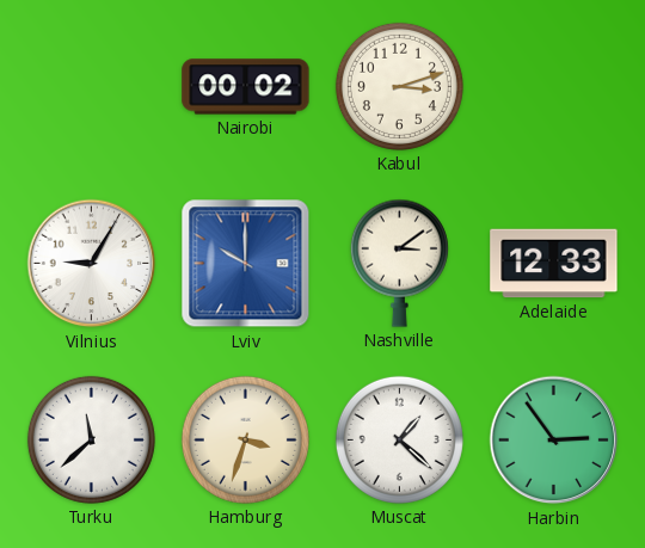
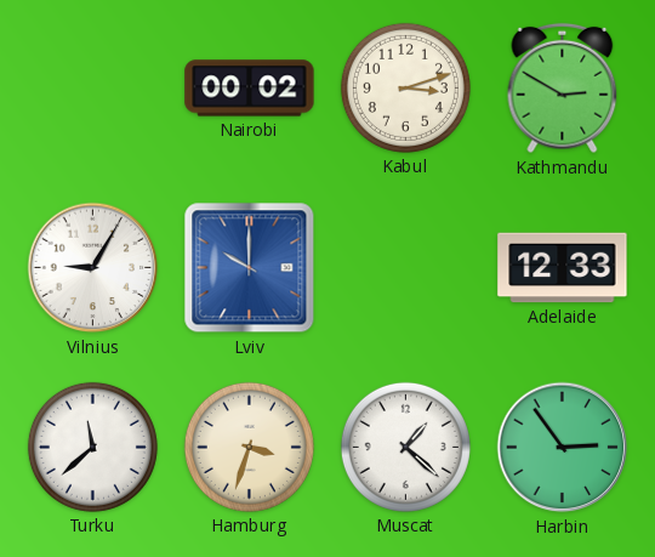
Kathmandu: none -> 2:50
Nashville: 3:09 -> none
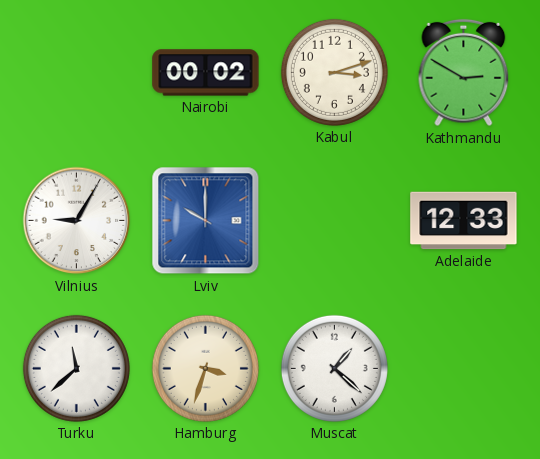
Harbin: 2:54 -> none
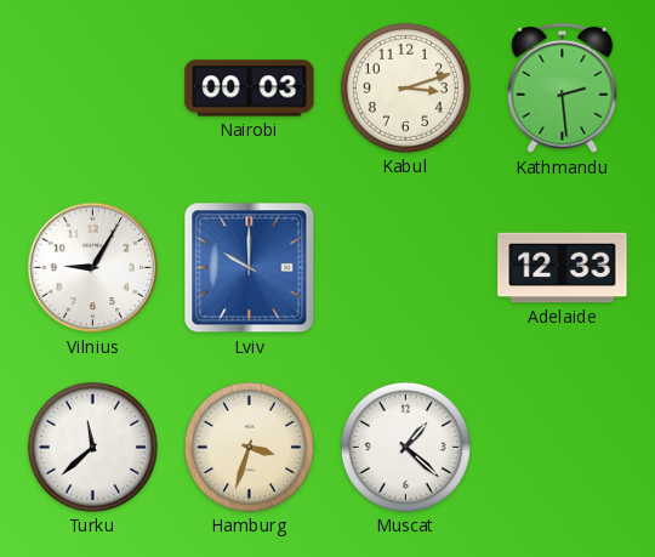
Nairobi: 00:02 -> 00:03
Kathmandu: 2:50 -> 2:29
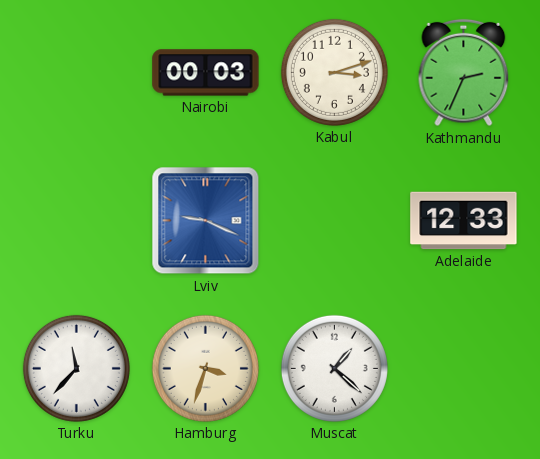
Kathmandu: 2:29 -> 2:34
Vilnius: 9:05 -> none
Lviv: 10:00 -> 9:19
Turku: 11:38 -> 11:37
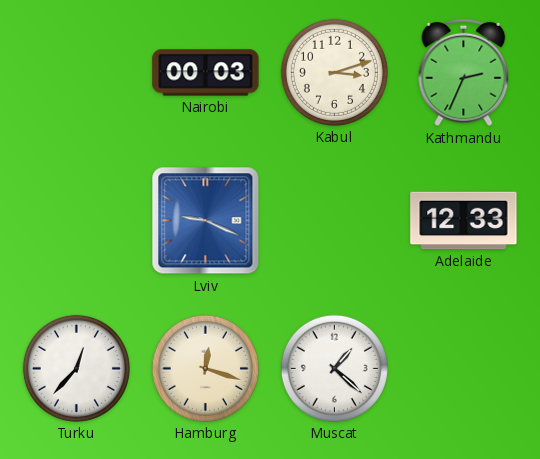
Turku: 11:37 -> 12:37
Hamburg: 3:33 -> 12:18
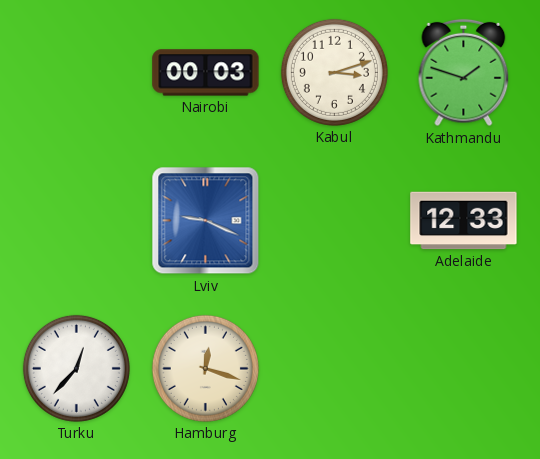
Kathmandu: 2:34 -> 1:48
Muscat: 1:22 -> none
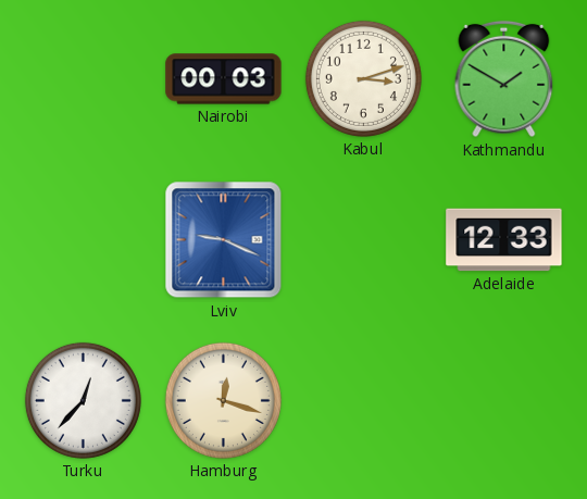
Kathmandu: 1:48 -> 1:50
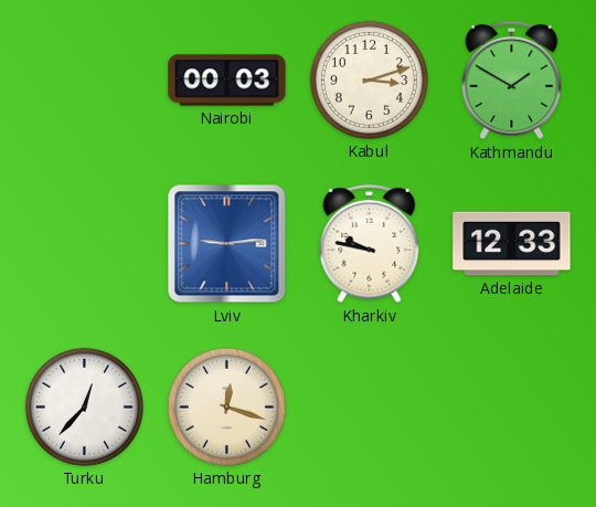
Lviv: 9:19 -> 9:14
Kharkiv: none -> 9:47
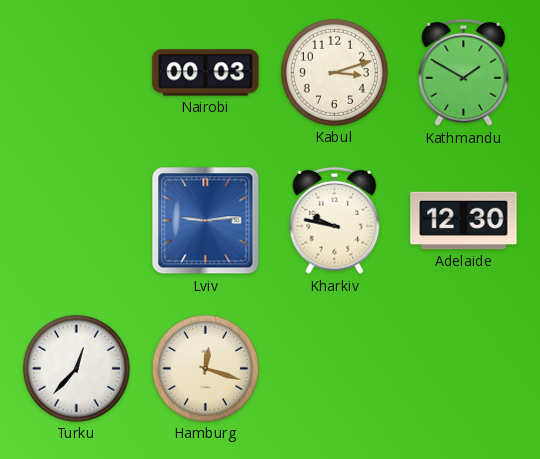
Adelaide: 12:33 -> 12:30
